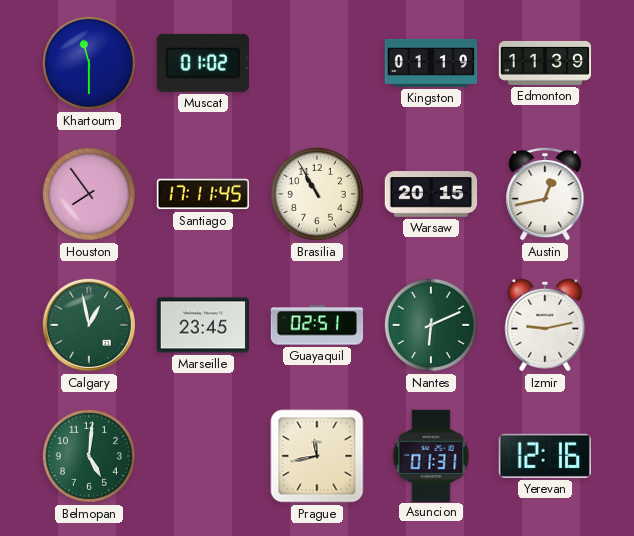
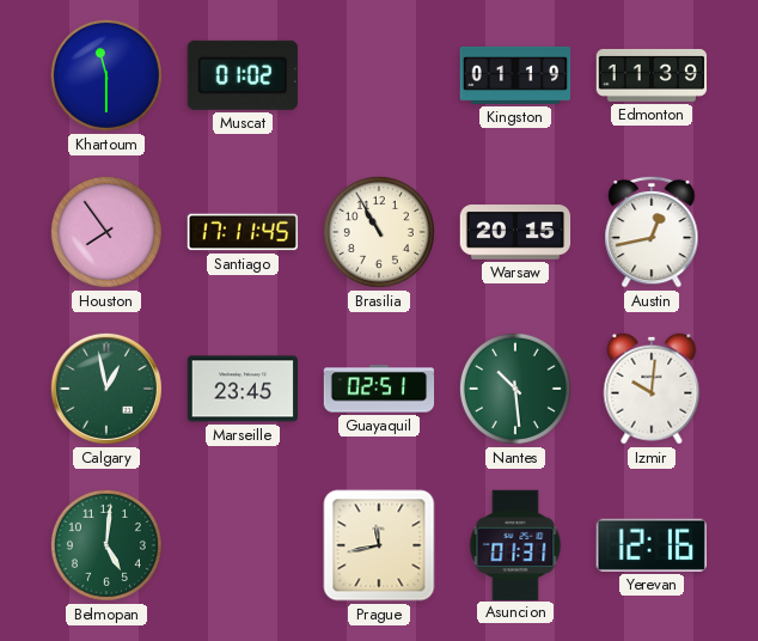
Nantes: 6:11 -> 10:29
Izmir: 9:13 -> 10:01
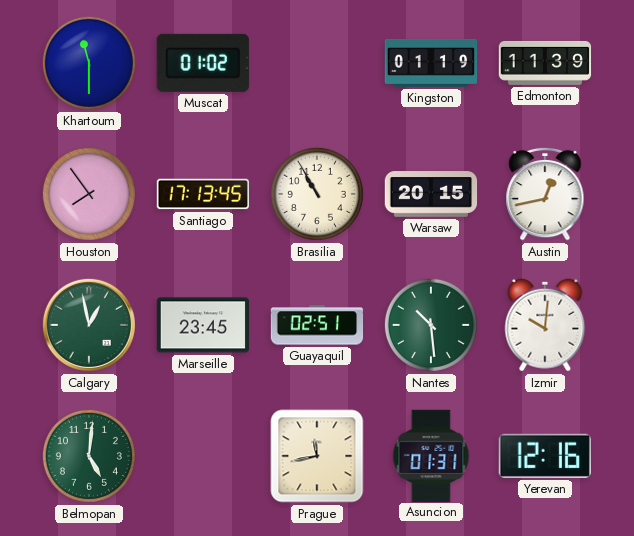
Santiago: 17:11 -> 17:13
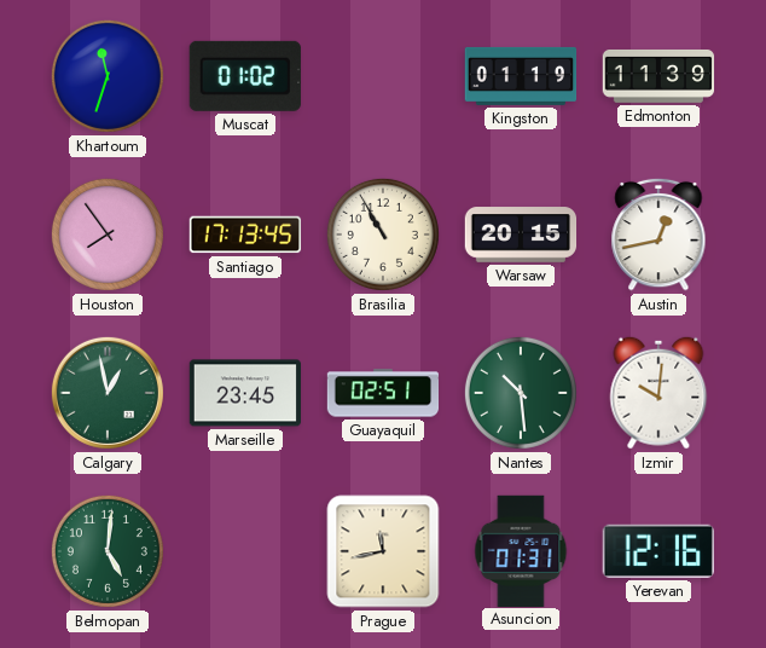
Khartoum: 11:30 -> 11:33
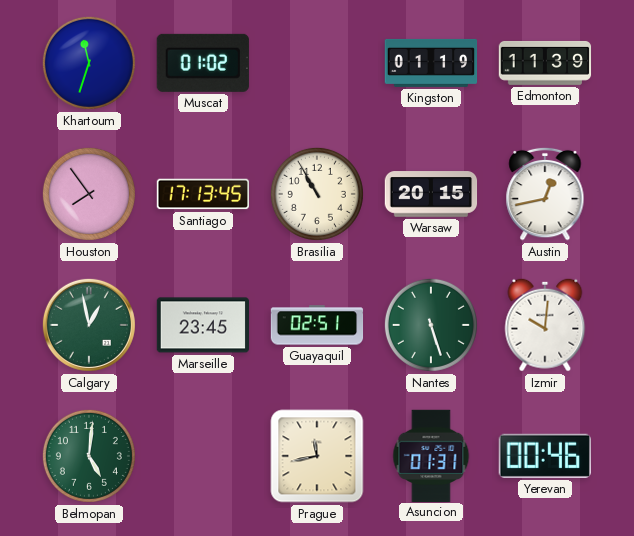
Nantes: 10:29 -> 5:27
Yerevan: 12:16 -> 00:46
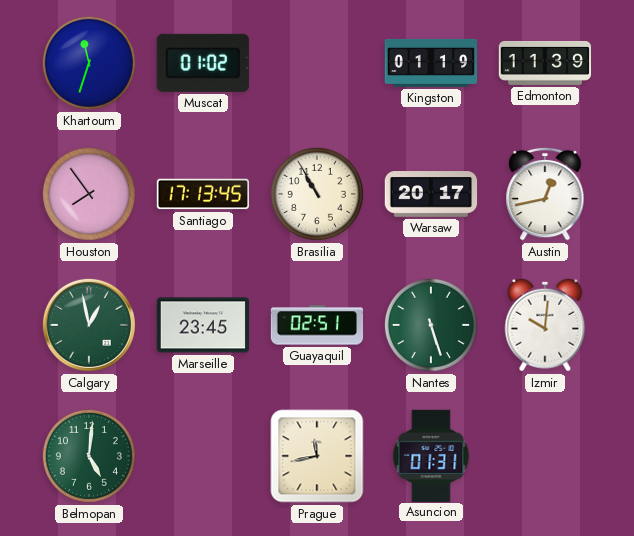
Warsaw: 20:15 -> 20:17
Yerevan: 00:46 -> none
